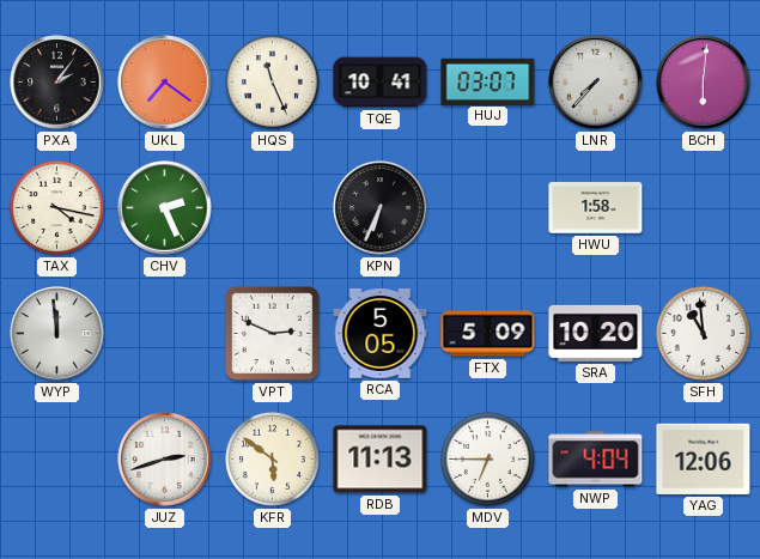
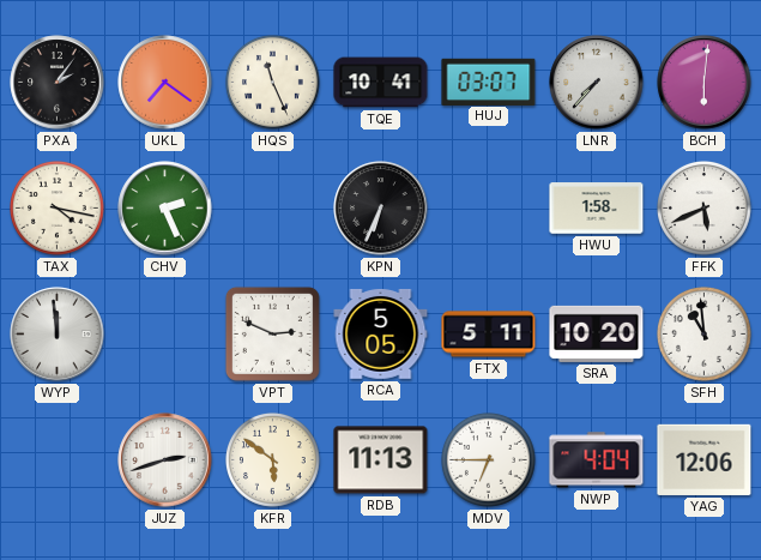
FFK: none -> 5:41
FTX: 5:09 -> 5:11
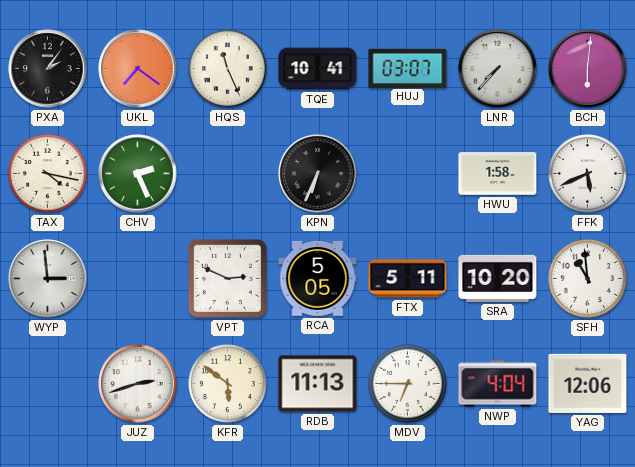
WYP: 11:59 -> 2:59
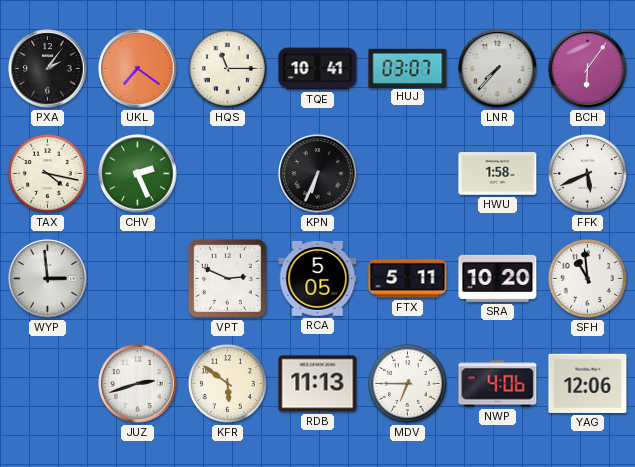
HQS: 11:26 -> 11:15
BCH: 6:01 -> 6:06
NWP: 4:04 -> 4:06
